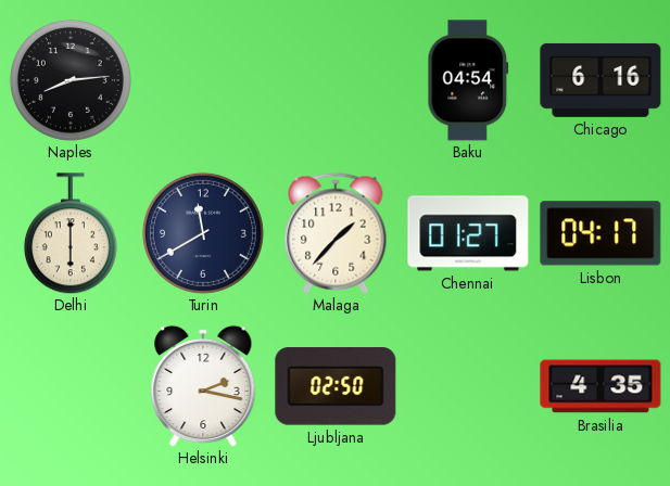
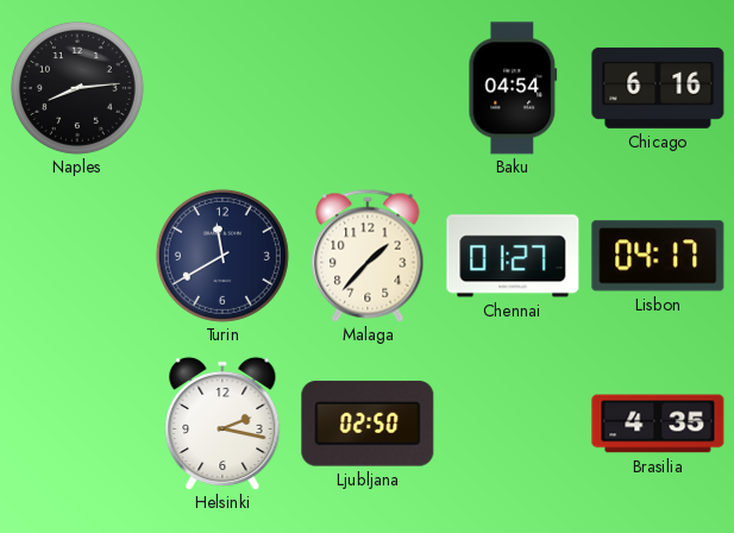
Delhi: 6:00 -> none
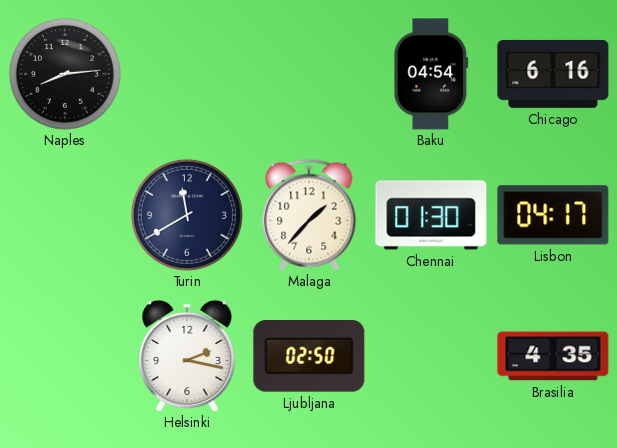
Chennai: 01:27 -> 01:30
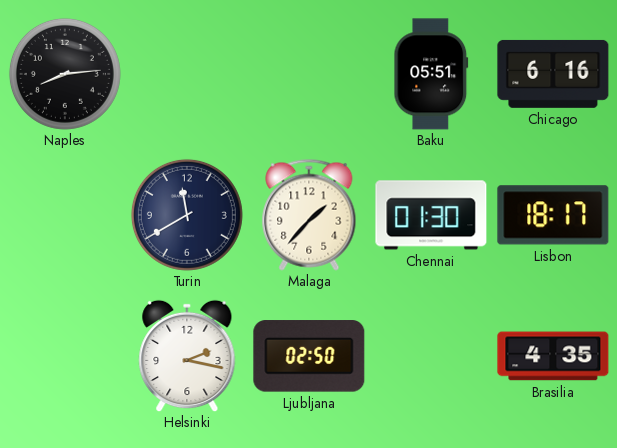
Baku: 04:54 -> 05:51
Lisbon: 04:17 -> 18:17
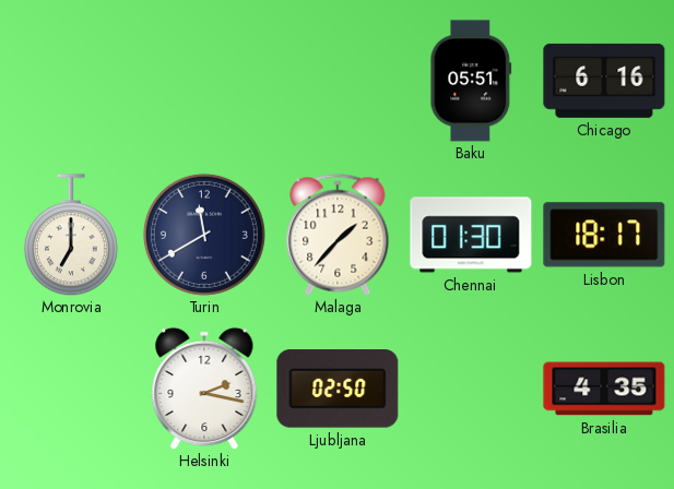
Naples: 8:14 -> none
Monrovia: none -> 7:00
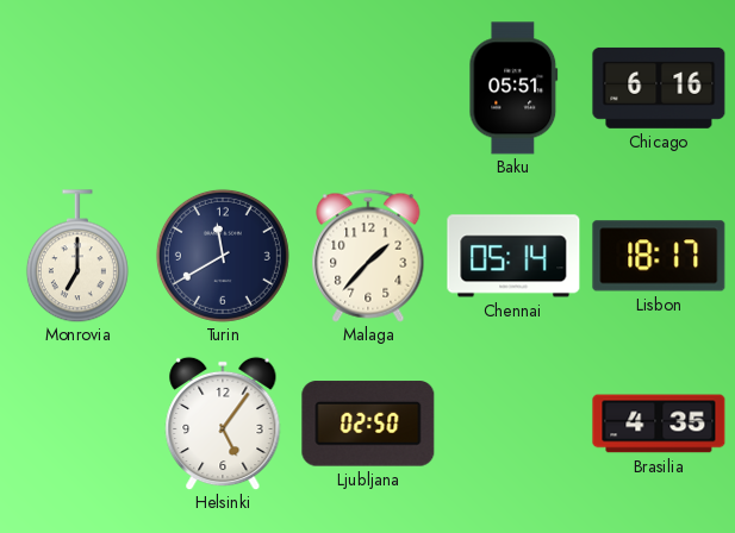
Chennai: 01:30 -> 05:14
Helsinki: 2:17 -> 5:06
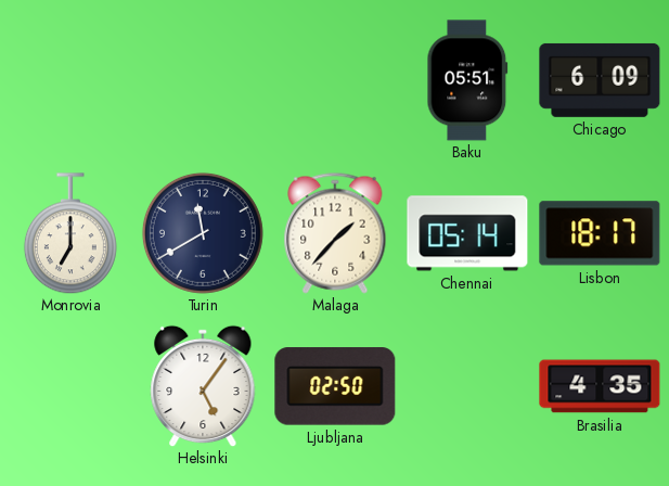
Chicago: 6:16 -> 6:09
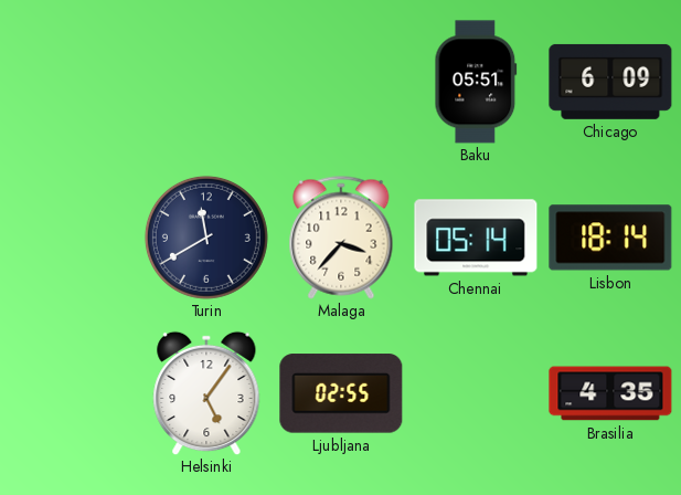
Monrovia: 7:00 -> none
Malaga: 1:37 -> 3:37
Lisbon: 18:17 -> 18:14
Ljubljana: 02:50 -> 02:55
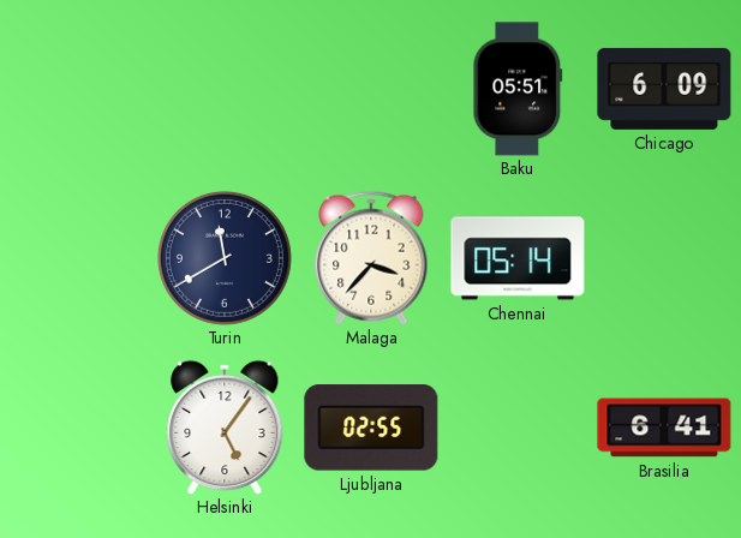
Lisbon: 18:14 -> none
Brasilia: 4:35 -> 6:41
